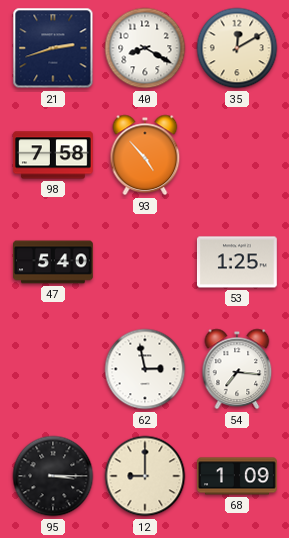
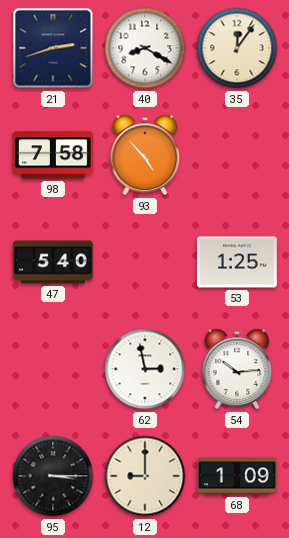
35: 12:10 -> 12:06
54: 7:16 -> 10:14
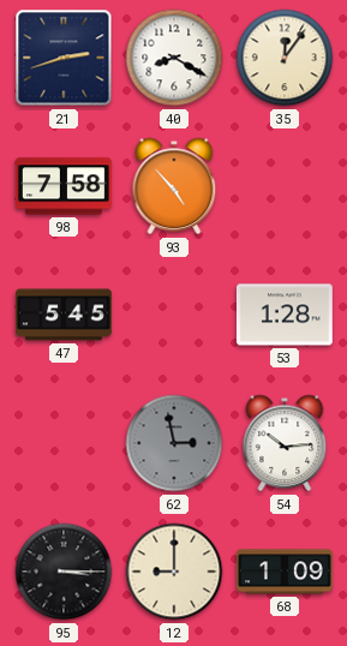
47: 5:40 -> 5:45
53: 1:25 -> 1:28
62 dial: white -> grey
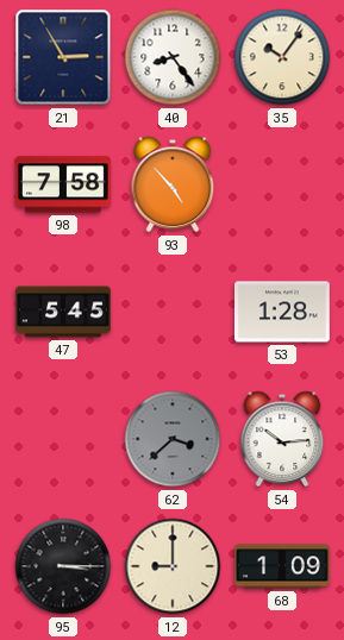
21: 2:42 -> 2:55
40: 8:20 -> 8:24
35: 12:06 -> 10:06
62: 2:58 -> 3:38
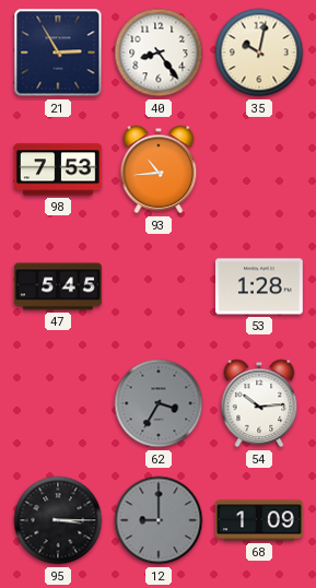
35: 10:06 -> 10:02
98: 7:58 -> 7:53
93: 4:53 -> 10:44
62: 3:38 -> 3:35
12 dial: cream -> grey
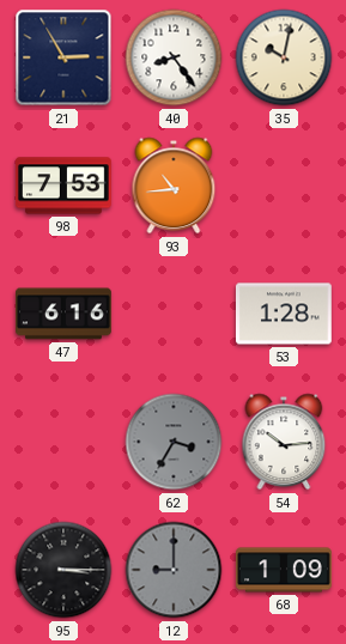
47: 5:45 -> 6:16
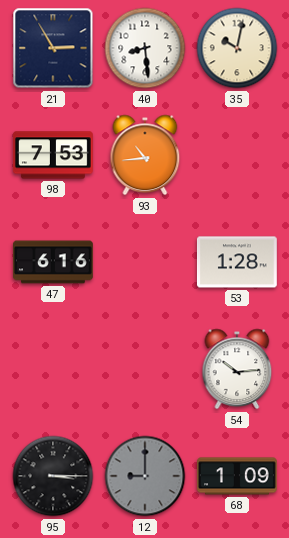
40: 8:24 -> 8:29
62: 3:35 -> none
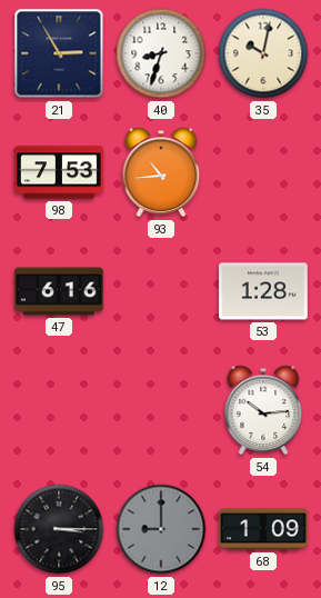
40: 8:29 -> 8:33
